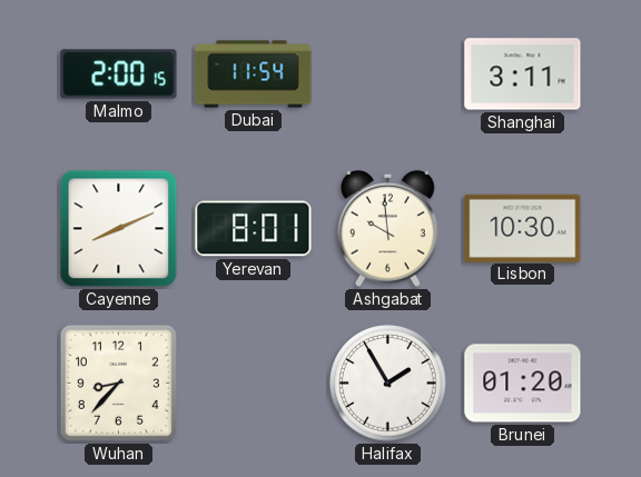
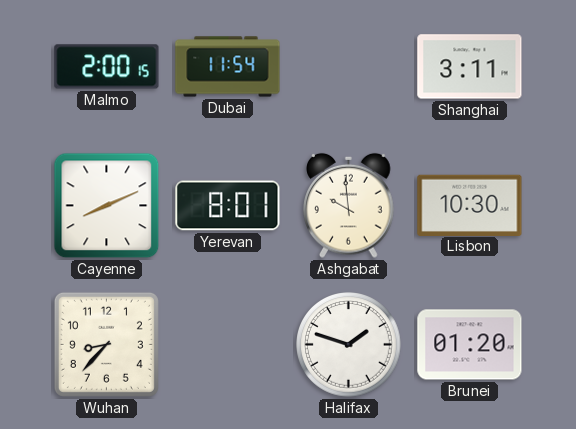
Halifax: 1:55 -> 1:48
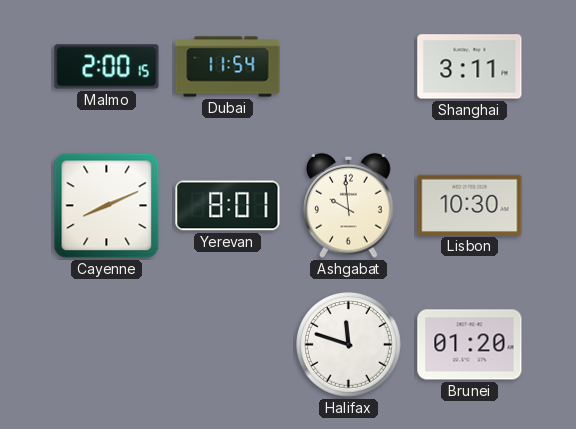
Wuhan: 8:37 -> none
Halifax: 1:48 -> 11:48
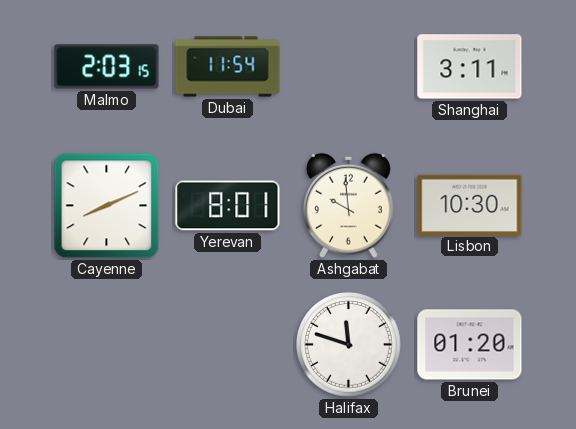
Malmo: 2:00 -> 2:03
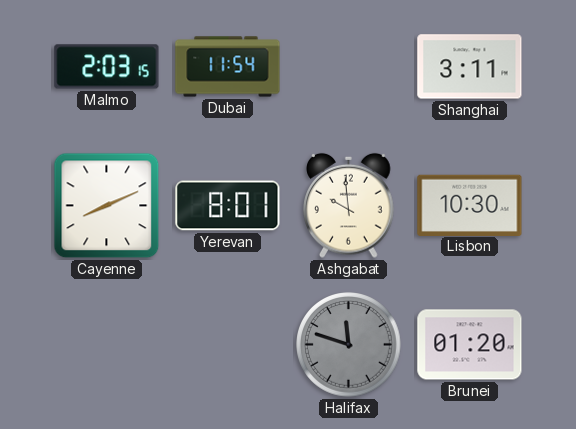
Halifax dial: white -> grey
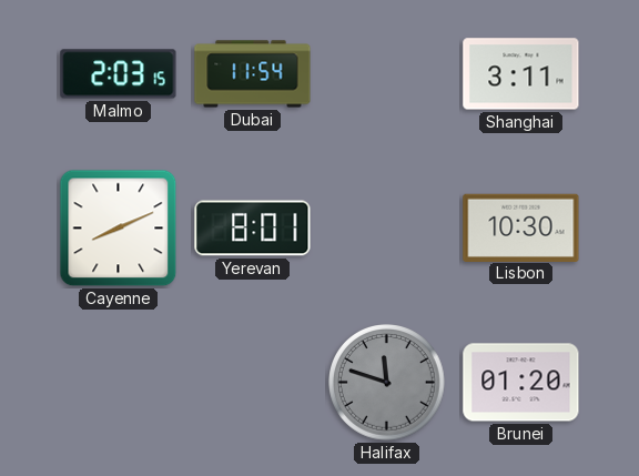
Ashgabat: 9:59 -> none
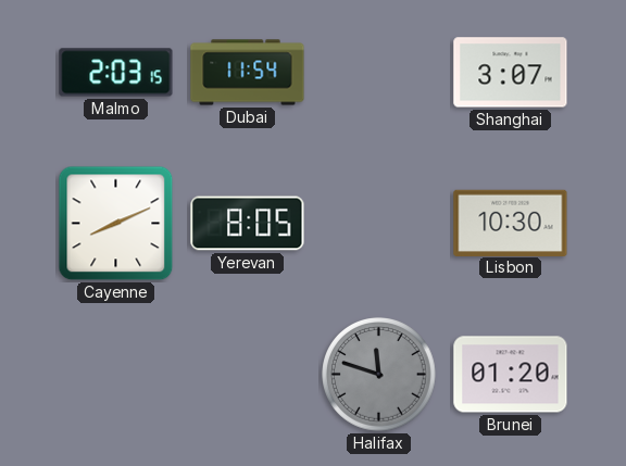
Shanghai: 3:11 -> 3:07
Yerevan: 8:01 -> 8:05
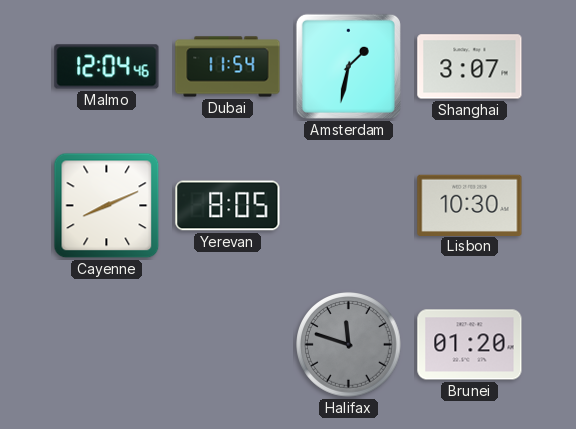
Malmo: 2:03 -> 12:04
Amsterdam: none -> 1:32
